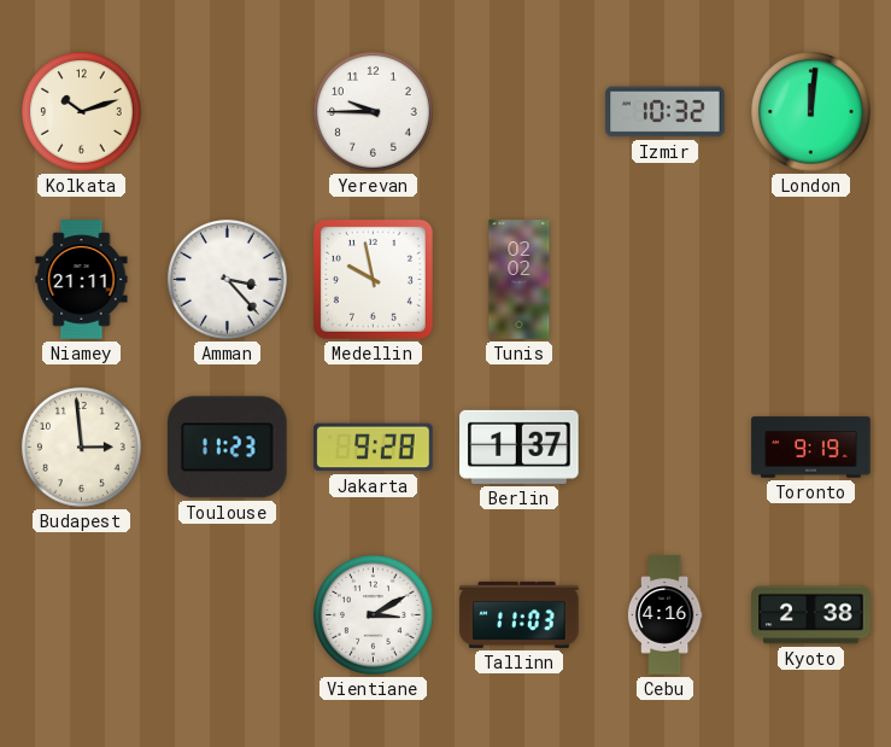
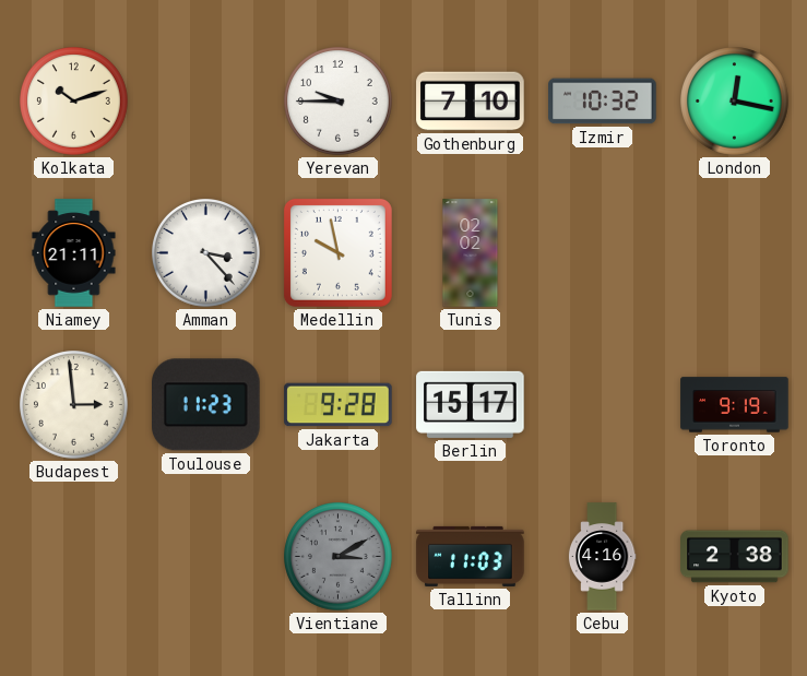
Gothenburg: none -> 7:10
London: 12:01 -> 12:17
Berlin: 1:37 -> 15:17
Vientiane dial: white -> grey
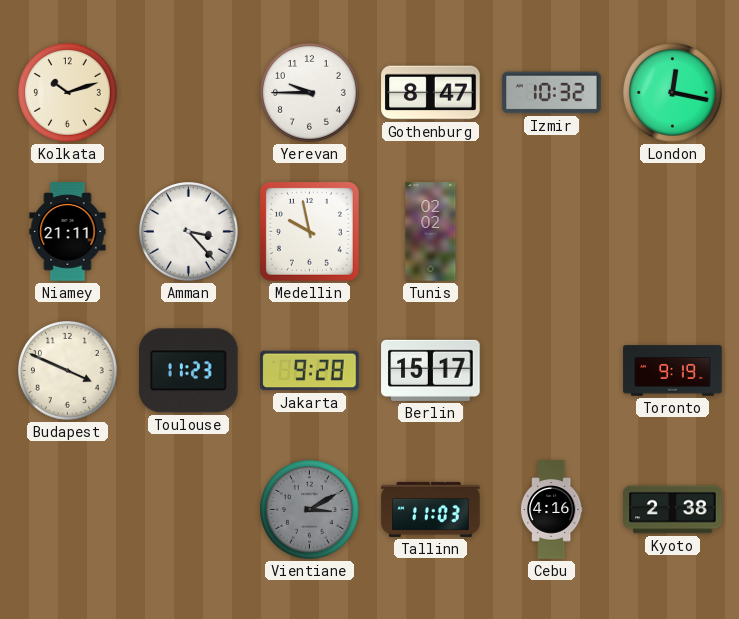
Gothenburg: 7:10 -> 8:47
Budapest: 2:59 -> 3:49
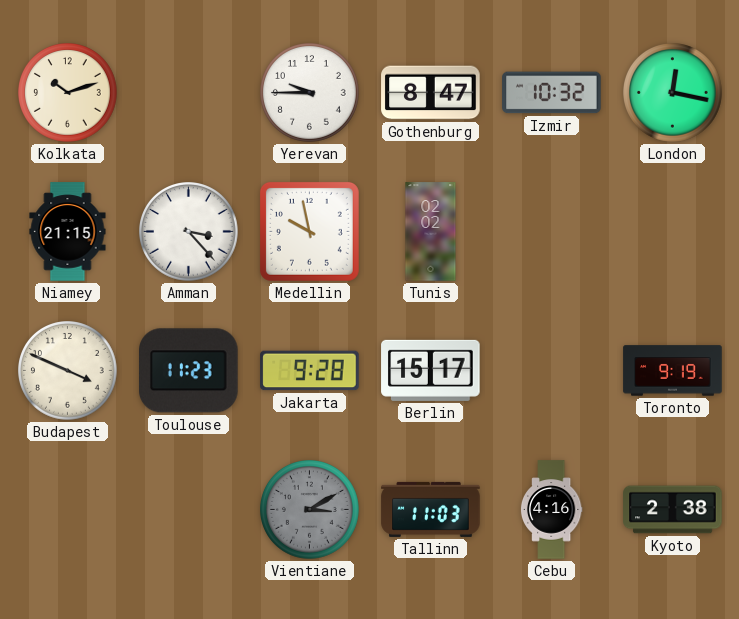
Niamey: 21:11 -> 21:15
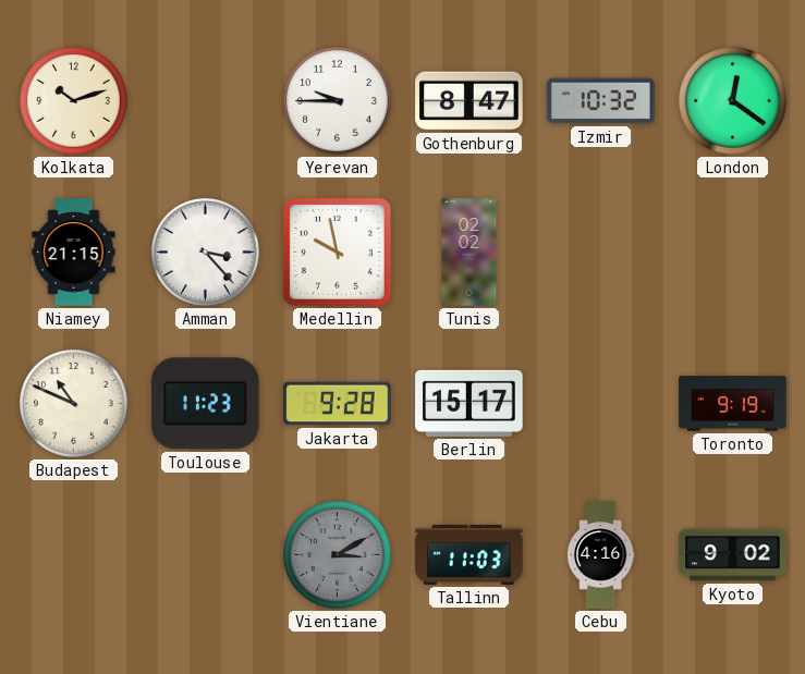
London: 12:17 -> 12:21
Budapest: 3:49 -> 10:49
Kyoto: 2:38 -> 9:02
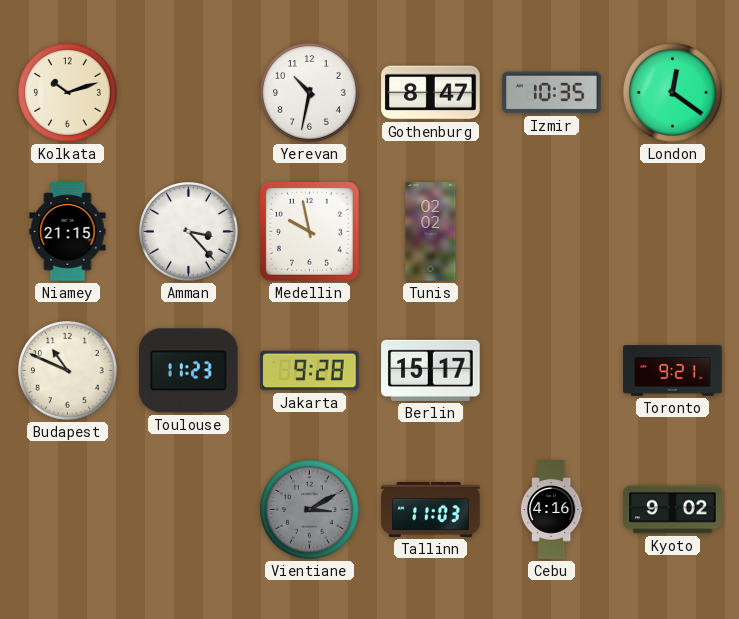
Yerevan: 9:45 -> 10:32
Izmir: 10:32 -> 10:35
Toronto: 9:19 -> 9:21
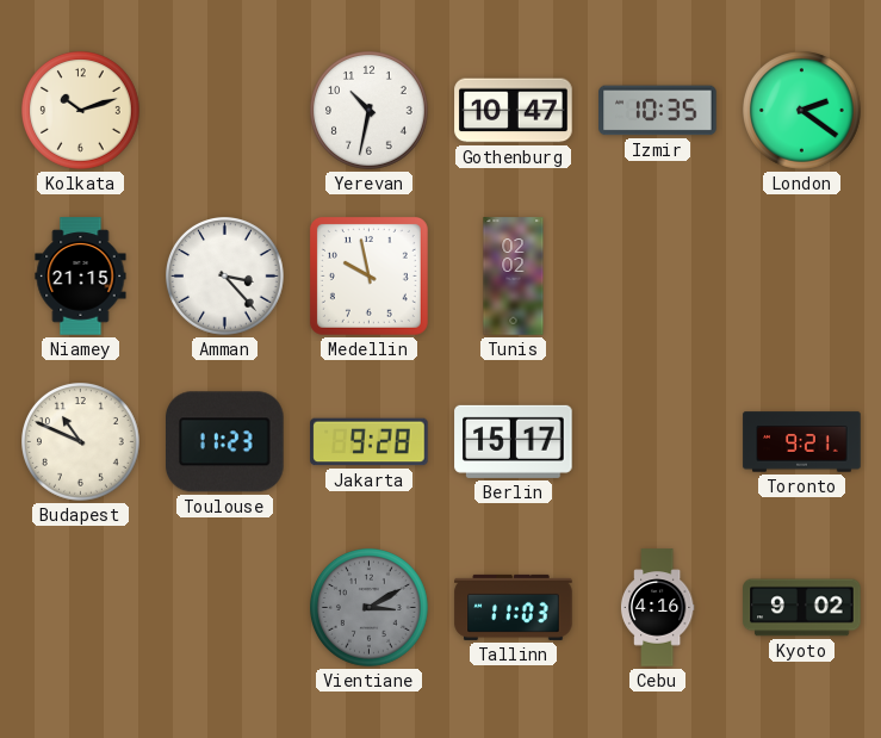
Gothenburg: 8:47 -> 10:47
London: 12:21 -> 2:21
